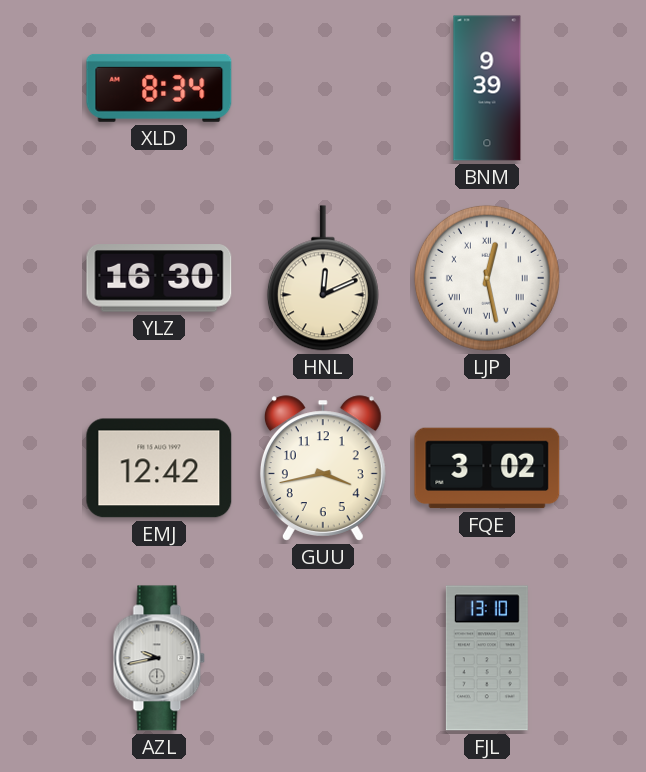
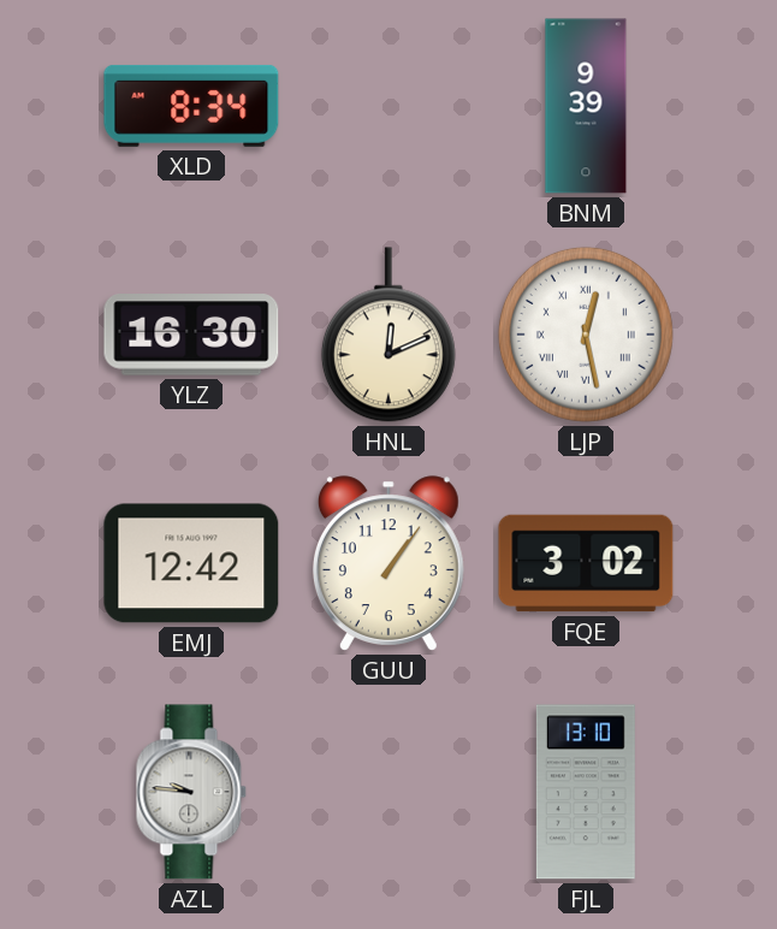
GUU: 3:43 -> 1:06
AZL: 9:43 -> 9:46
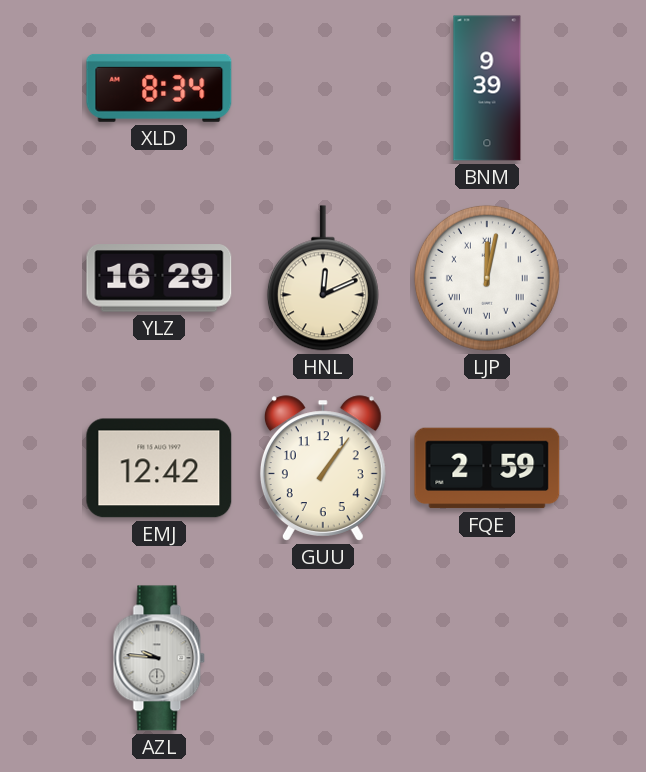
YLZ: 16:30 -> 16:29
LJP: 12:28 -> 12:02
FQE: 3:02 -> 2:59
FJL: 13:10 -> none
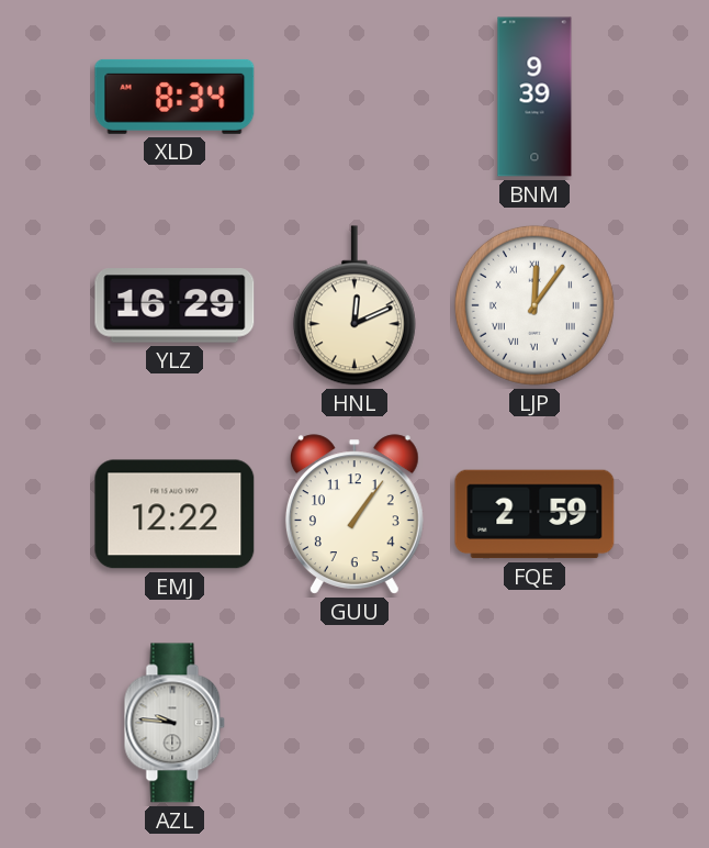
LJP: 12:02 -> 12:06
EMJ: 12:42 -> 12:22
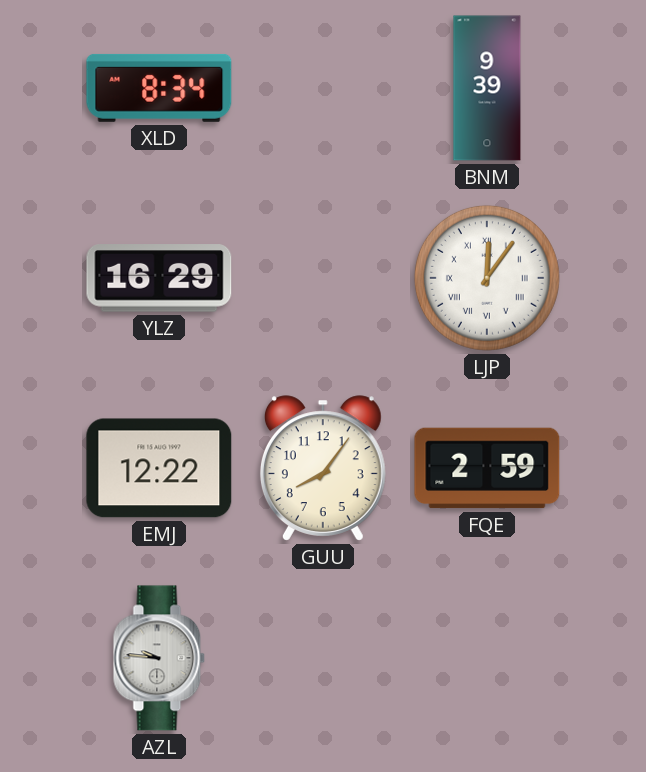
HNL: 12:11 -> none
GUU: 1:06 -> 8:06
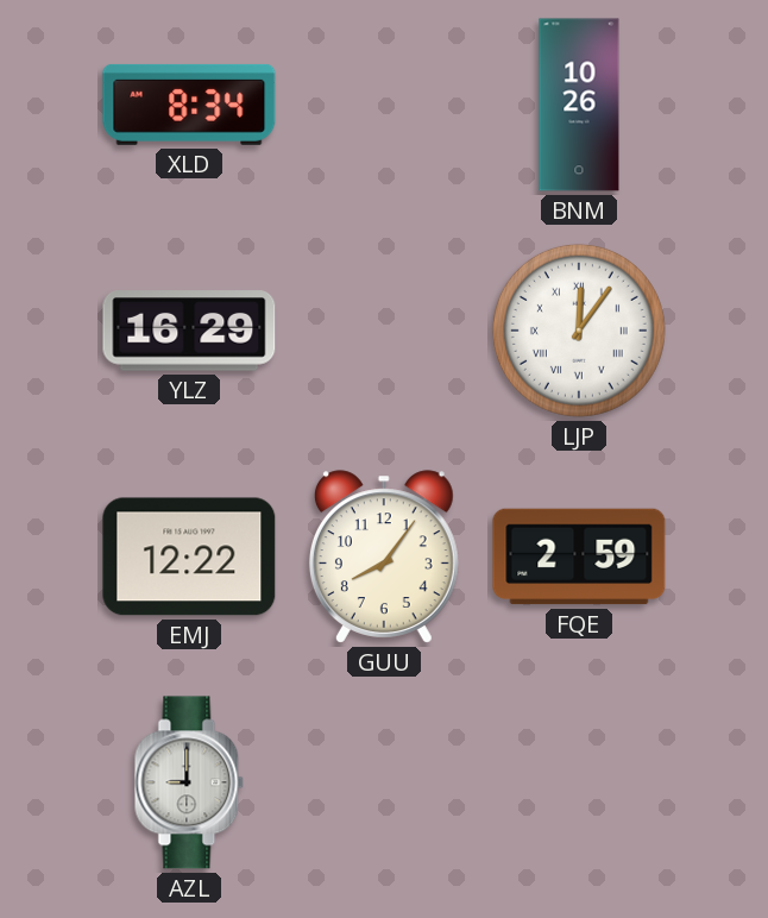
BNM: 9:39 -> 10:26
AZL: 9:46 -> 9:00
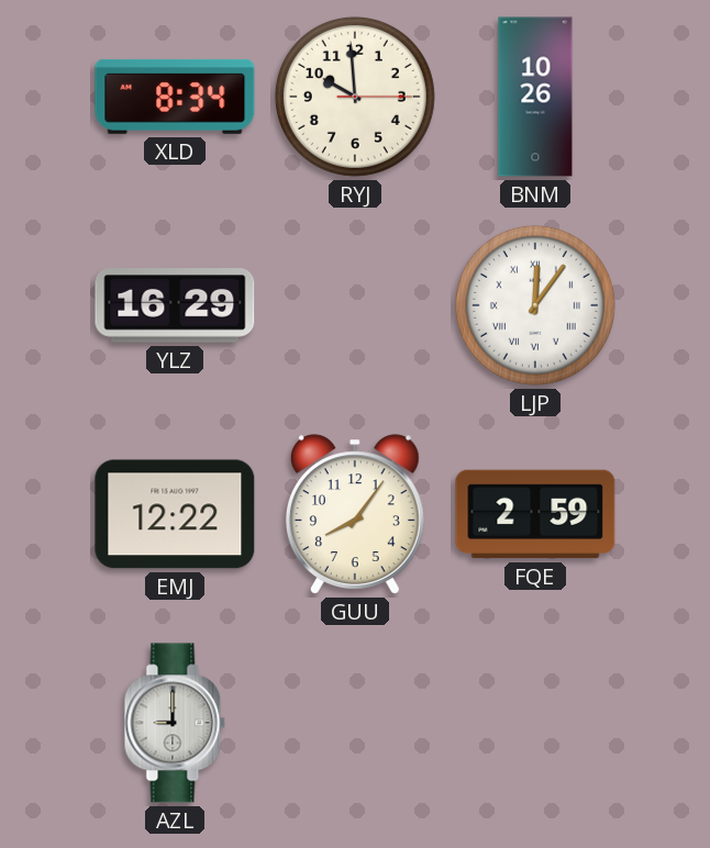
RYJ: none -> 9:59
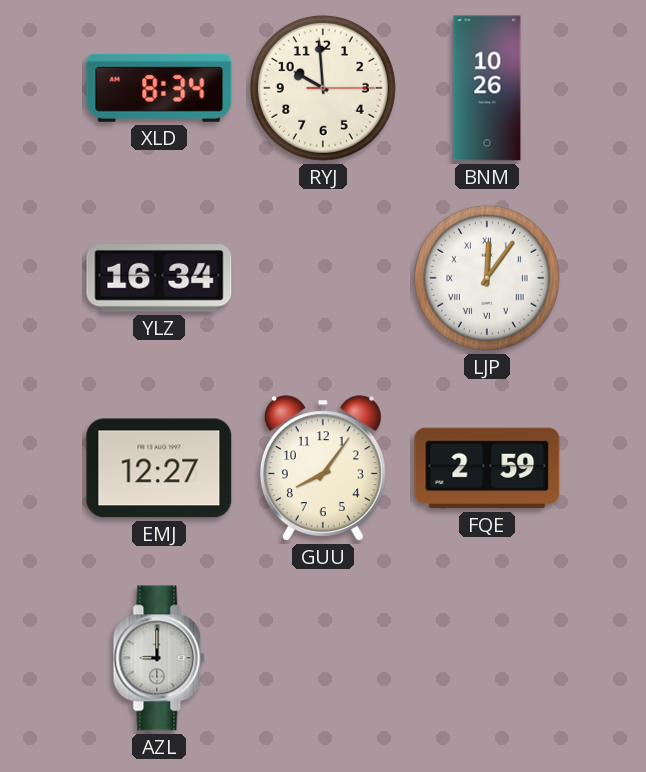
YLZ: 16:29 -> 16:34
EMJ: 12:22 -> 12:27
